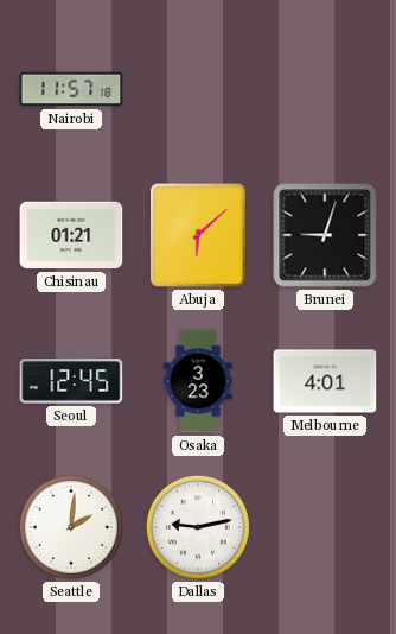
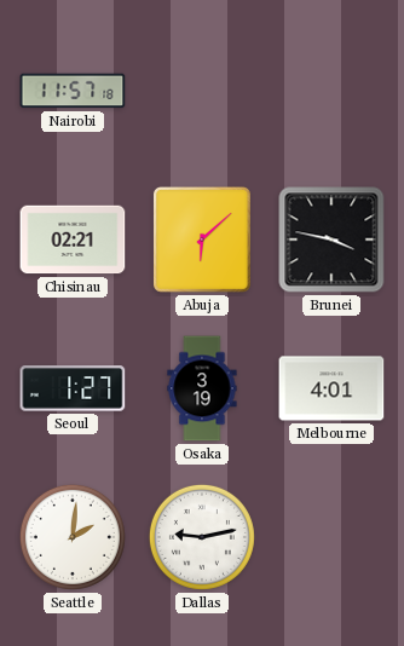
Chisinau: 01:21 -> 02:21
Brunei: 9:03 -> 3:47
Seoul: 12:45 -> 1:27
Osaka: 3:23 -> 3:19
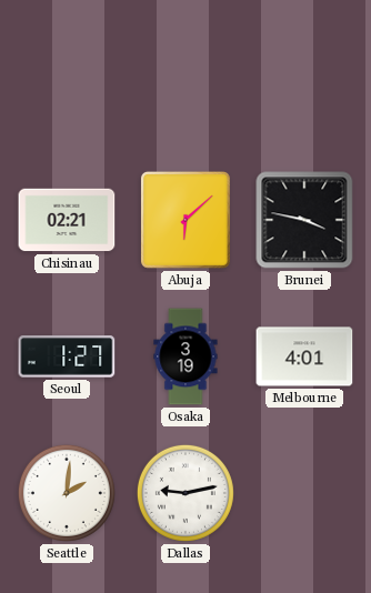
Nairobi: 11:57 -> none
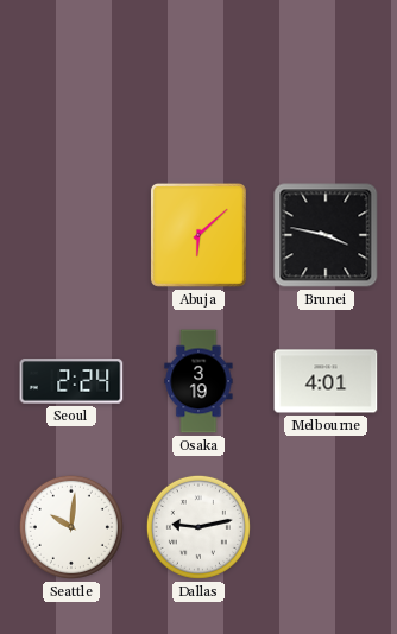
Chisinau: 02:21 -> none
Seoul: 1:27 -> 2:24
Seattle: 2:01 -> 10:01
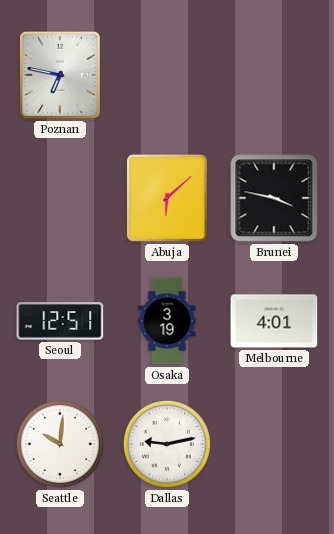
Poznan: none -> 6:47
Seoul: 2:24 -> 12:51
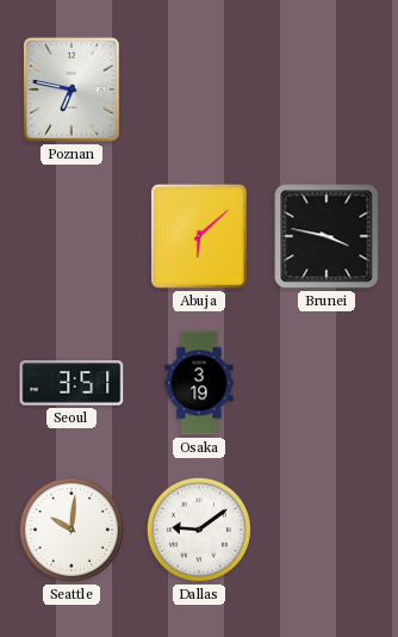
Seoul: 12:51 -> 3:51
Melbourne: 4:01 -> none
Dallas: 9:13 -> 9:09
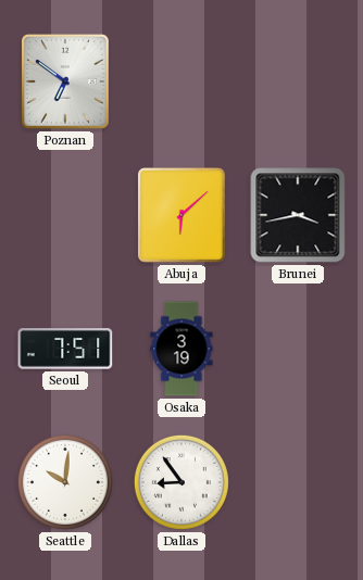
Poznan: 6:47 -> 6:51
Brunei: 3:47 -> 3:43
Seoul: 3:51 -> 7:51
Dallas: 9:09 -> 8:54
